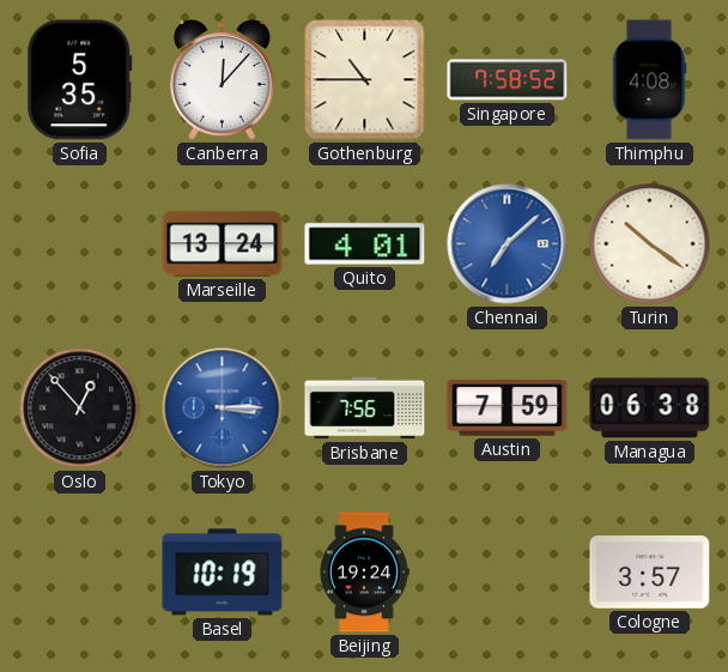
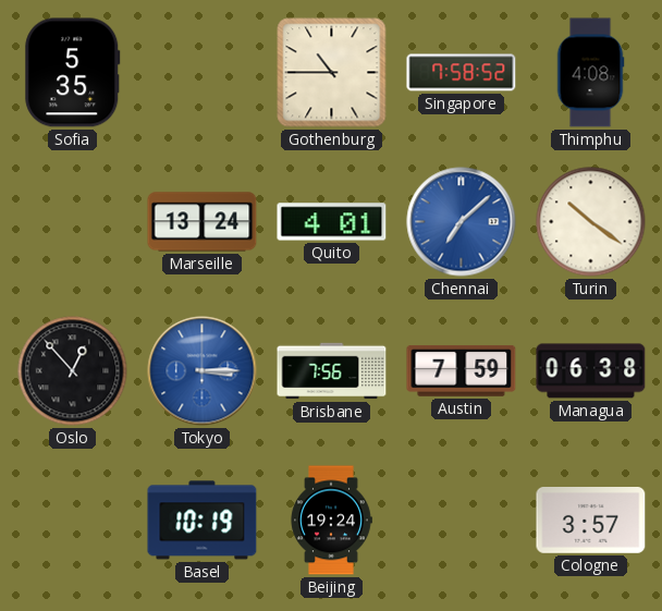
Canberra: 12:07 -> none
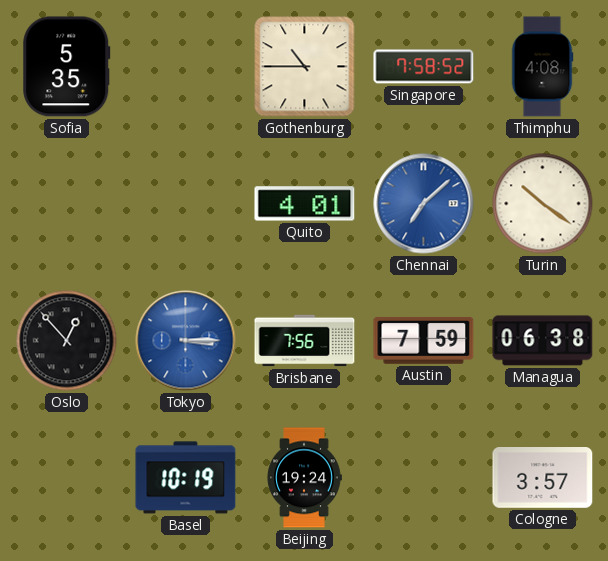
Marseille: 13:24 -> none
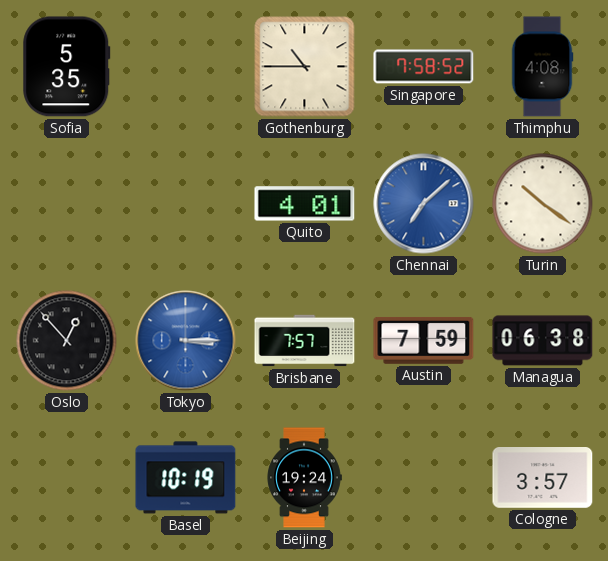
Brisbane: 7:56 -> 7:57
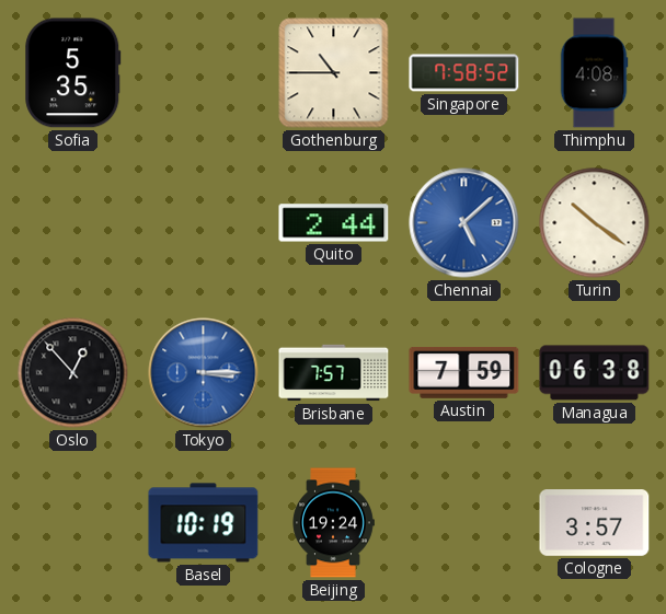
Quito: 4:01 -> 2:44
Chennai: 7:08 -> 5:08
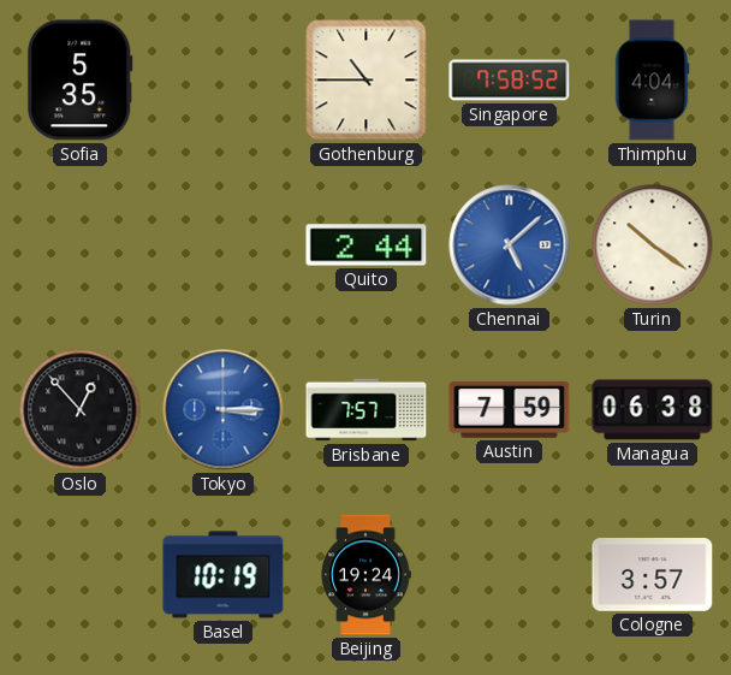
Thimphu: 4:08 -> 4:04
